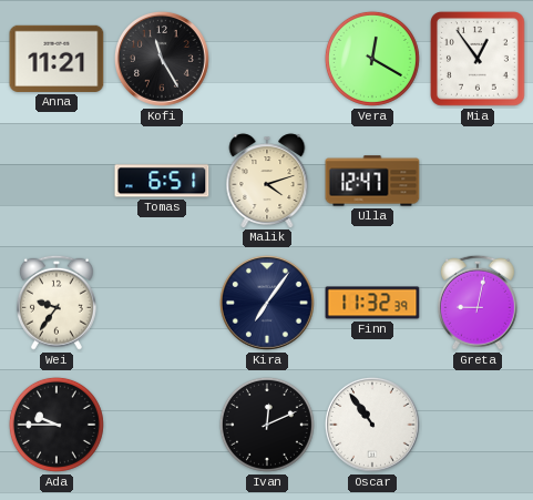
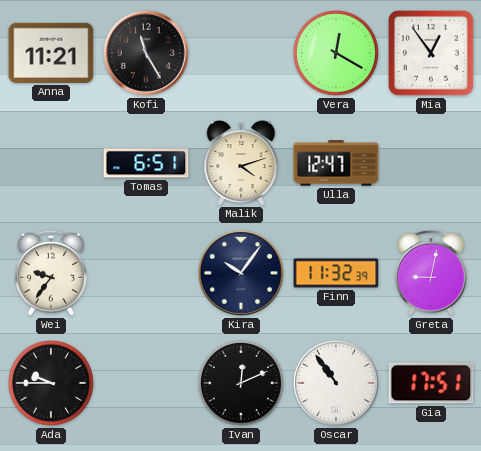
Kira: 7:06 -> 10:06
Gia: none -> 17:51
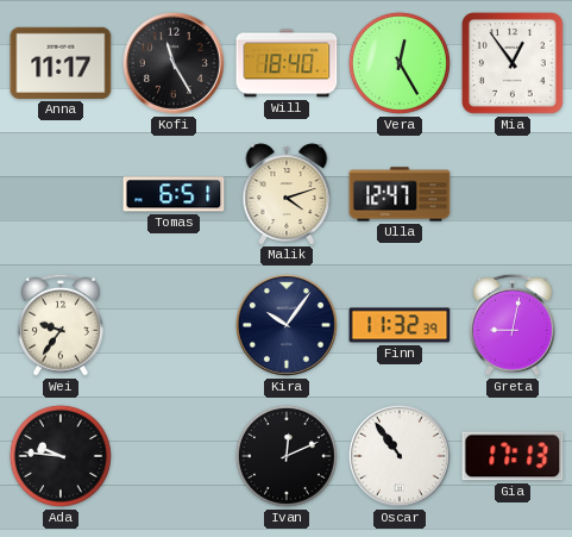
Anna: 11:21 -> 11:17
Will: none -> 18:40
Vera: 12:20 -> 12:25
Ada: 9:45 -> 9:46
Gia: 17:51 -> 17:13
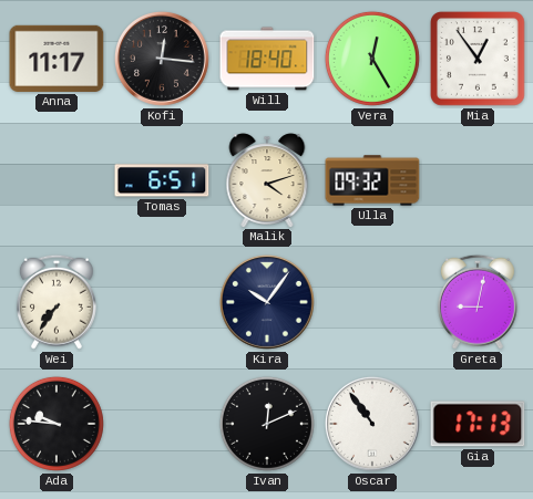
Kofi: 11:25 -> 12:16
Ulla: 12:47 -> 09:32
Wei: 9:36 -> 7:36
Finn: 11:32 -> none
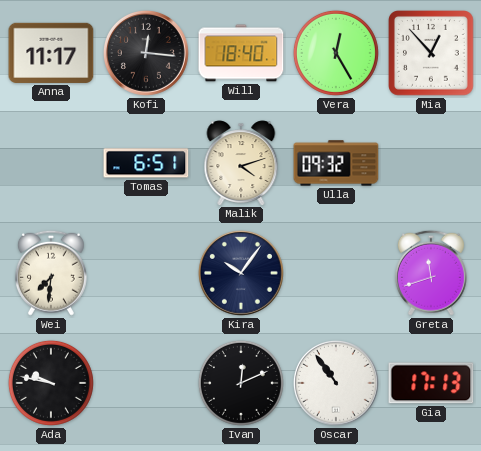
Mia: 12:54 -> 12:53
Wei: 7:36 -> 7:31
Greta: 9:02 -> 11:42
Ada: 9:46 -> 9:47
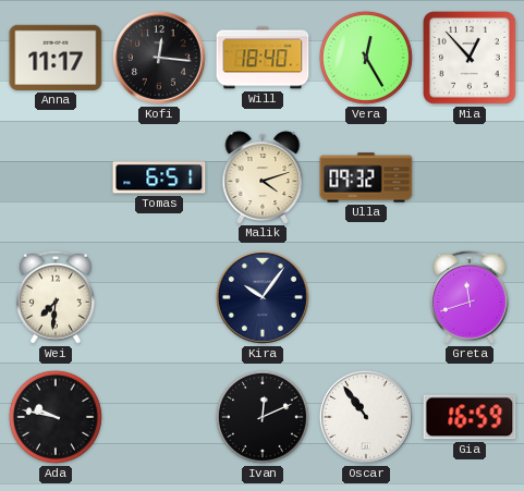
Gia: 17:13 -> 16:59
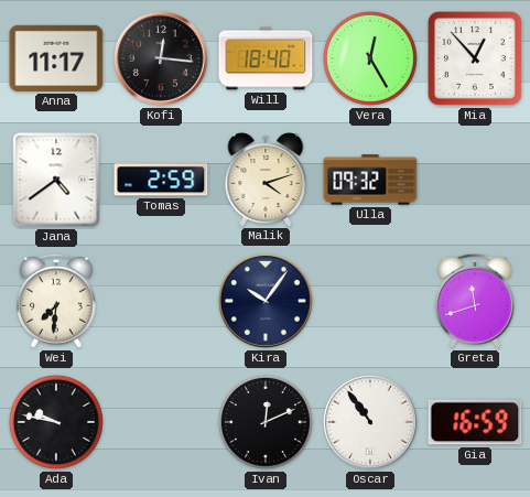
Jana: none -> 4:39
Tomas: 6:51 -> 2:59
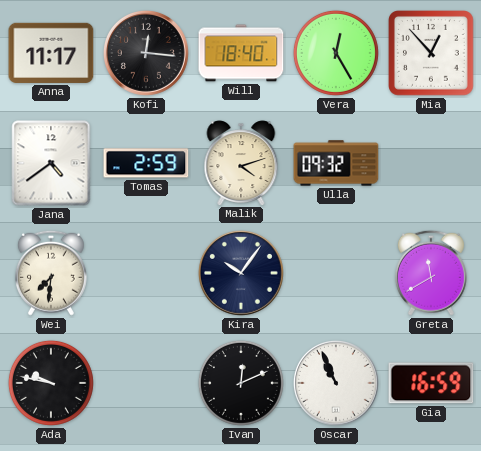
Greta: 11:42 -> 11:40
Oscar: 10:54 -> 10:56
